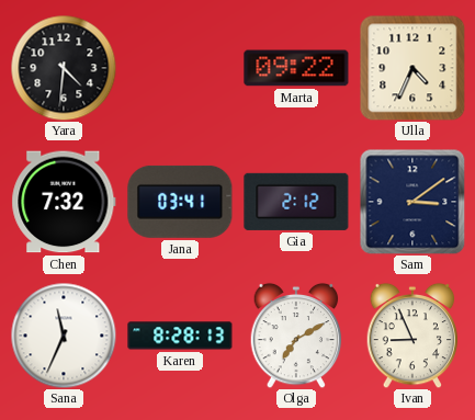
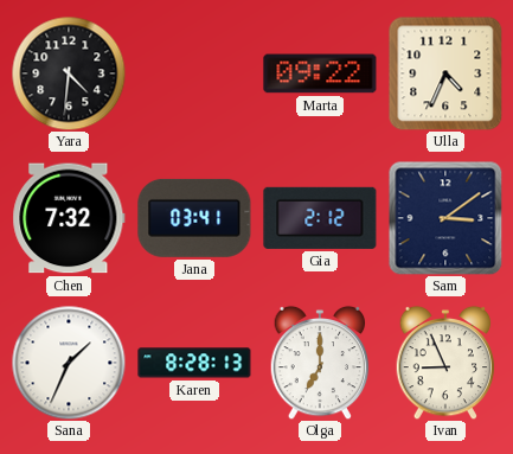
Sana: 11:34 -> 1:34
Olga: 7:10 -> 7:00
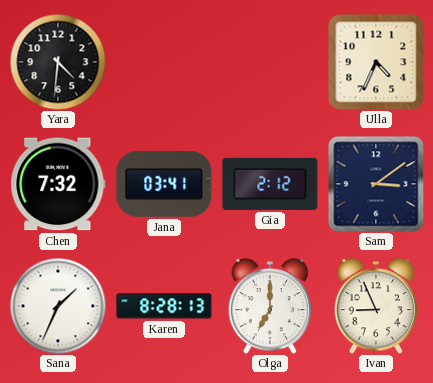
Marta: 09:22 -> none
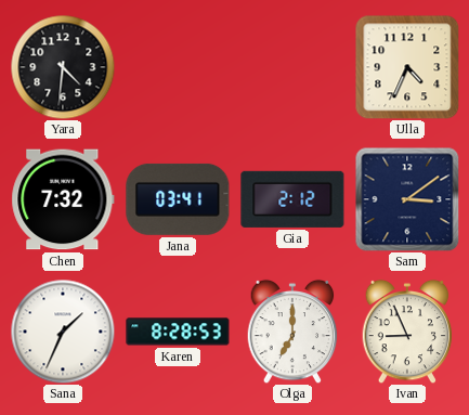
Karen: 8:28:13 -> 8:28:53
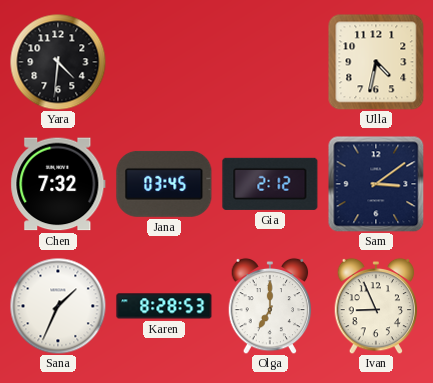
Ulla: 4:34 -> 4:32
Jana: 03:41 -> 03:45
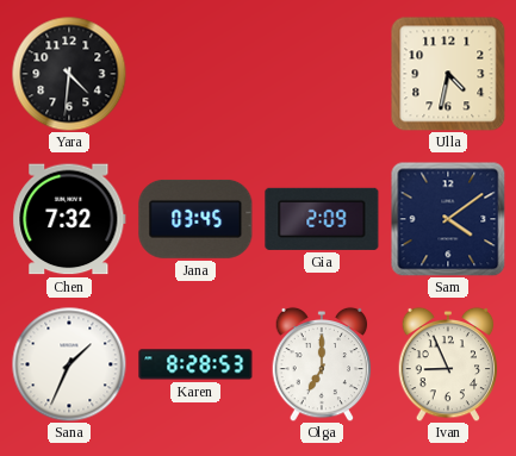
Gia: 2:12 -> 2:09
Sam: 3:09 -> 4:09
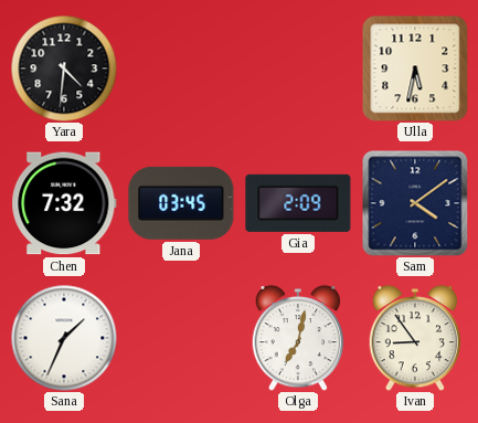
Ulla: 4:32 -> 5:32
Karen: 8:28 -> none
Olga: 7:00 -> 7:02
Ivan: 8:56 -> 8:54
